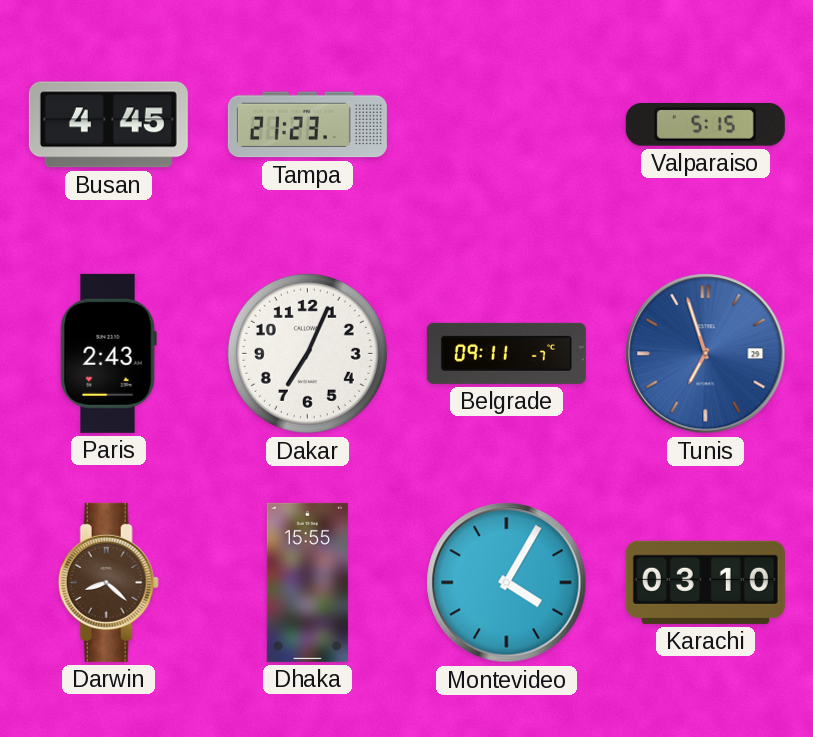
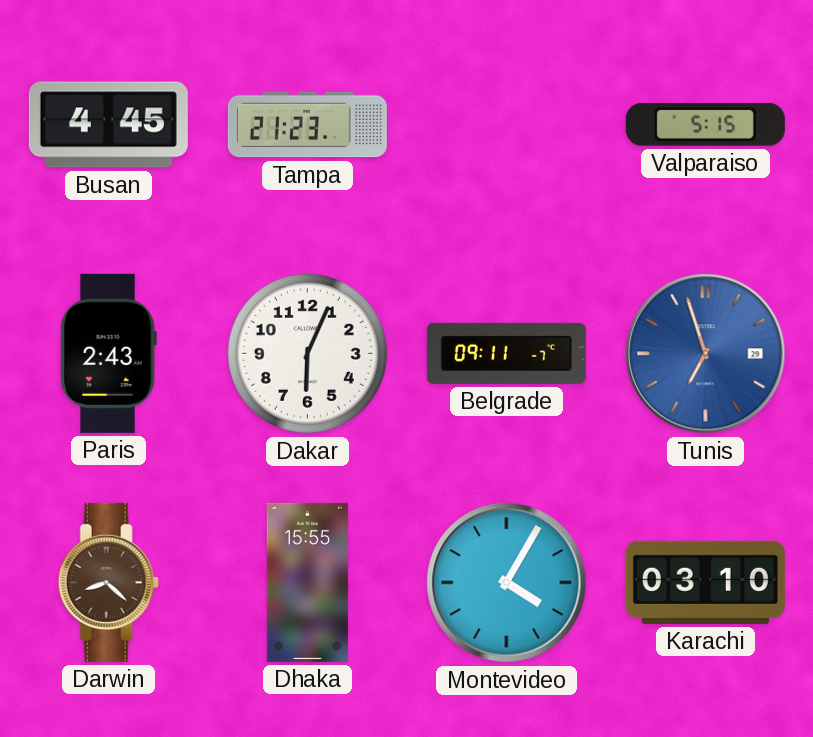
Dakar: 7:04 -> 6:04
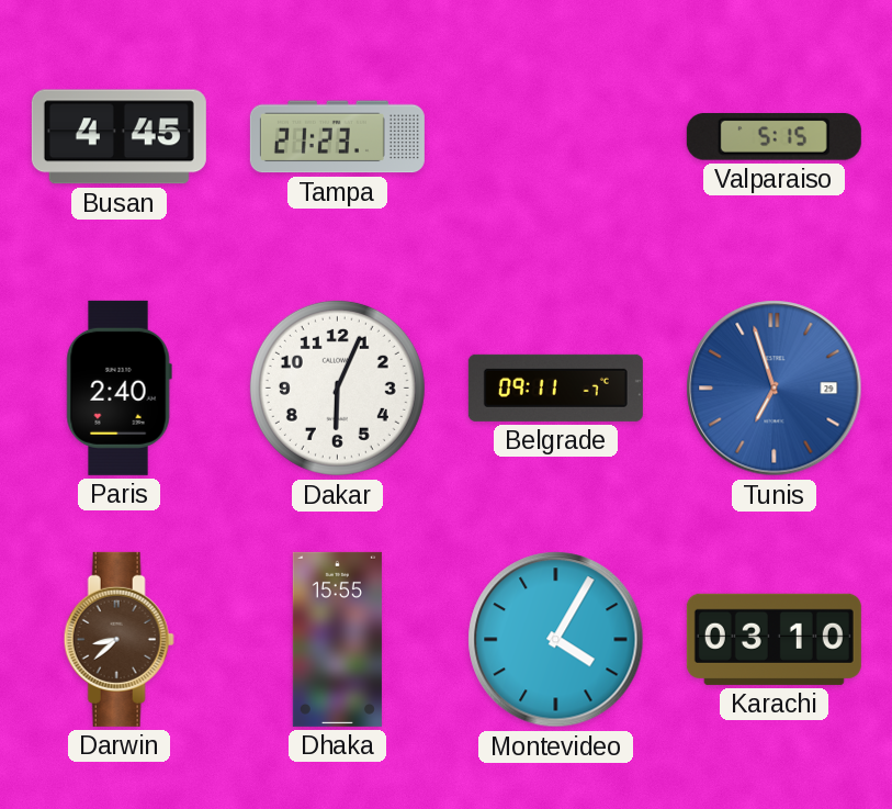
Paris: 2:43 -> 2:40
Darwin: 8:22 -> 8:38
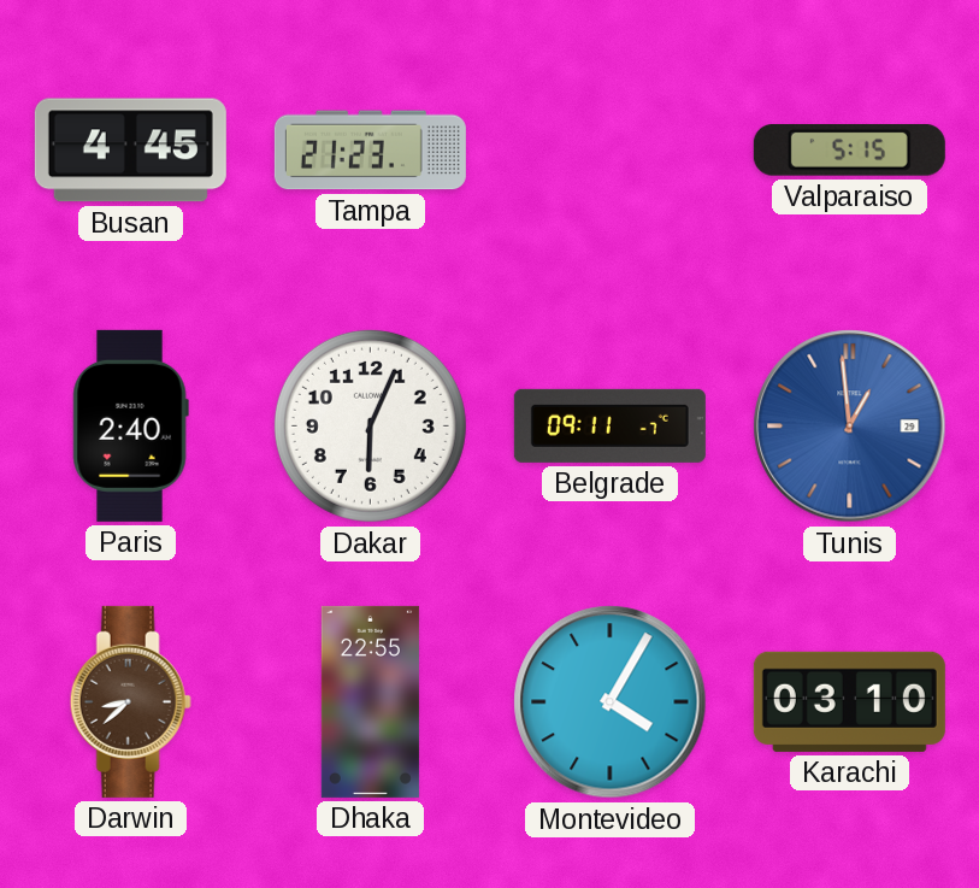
Tunis: 6:57 -> 12:59
Dhaka: 15:55 -> 22:55
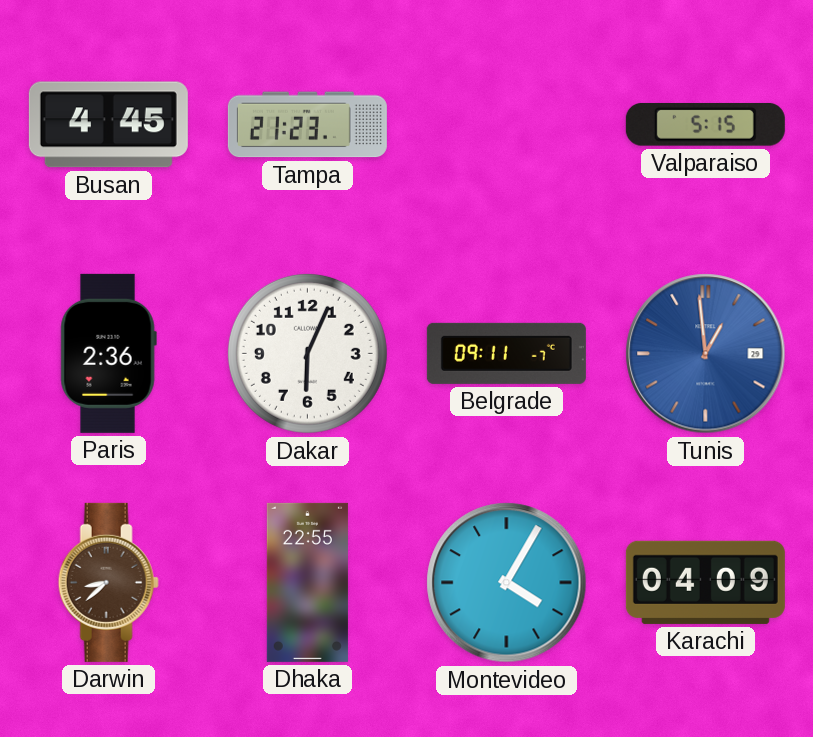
Paris: 2:40 -> 2:36
Karachi: 03:10 -> 04:09
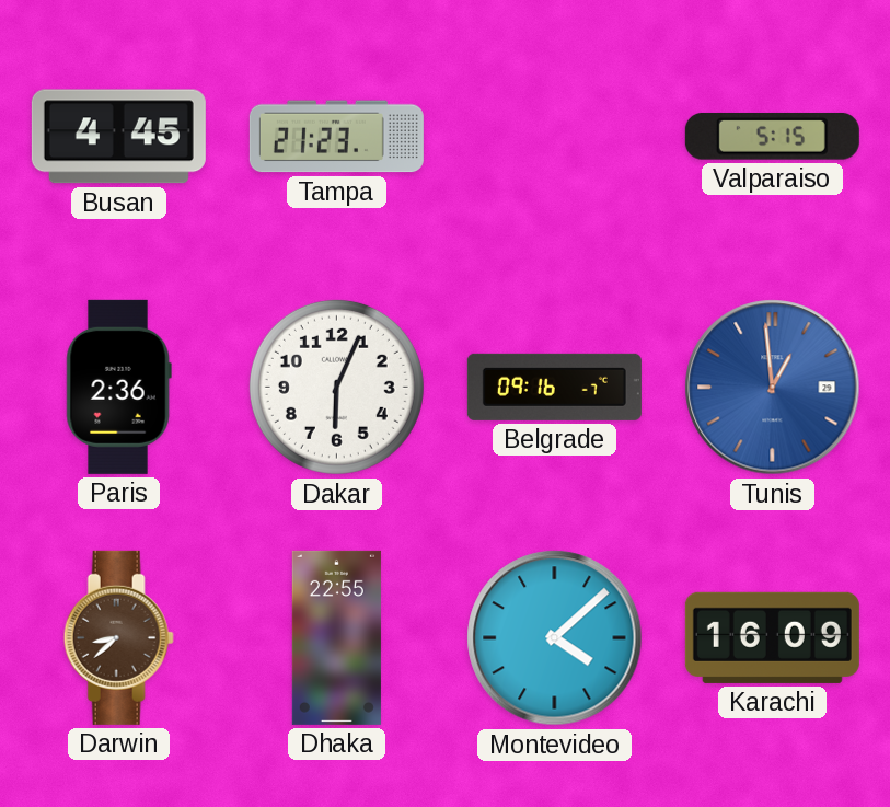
Belgrade: 09:11 -> 09:16
Montevideo: 4:05 -> 4:08
Karachi: 04:09 -> 16:09
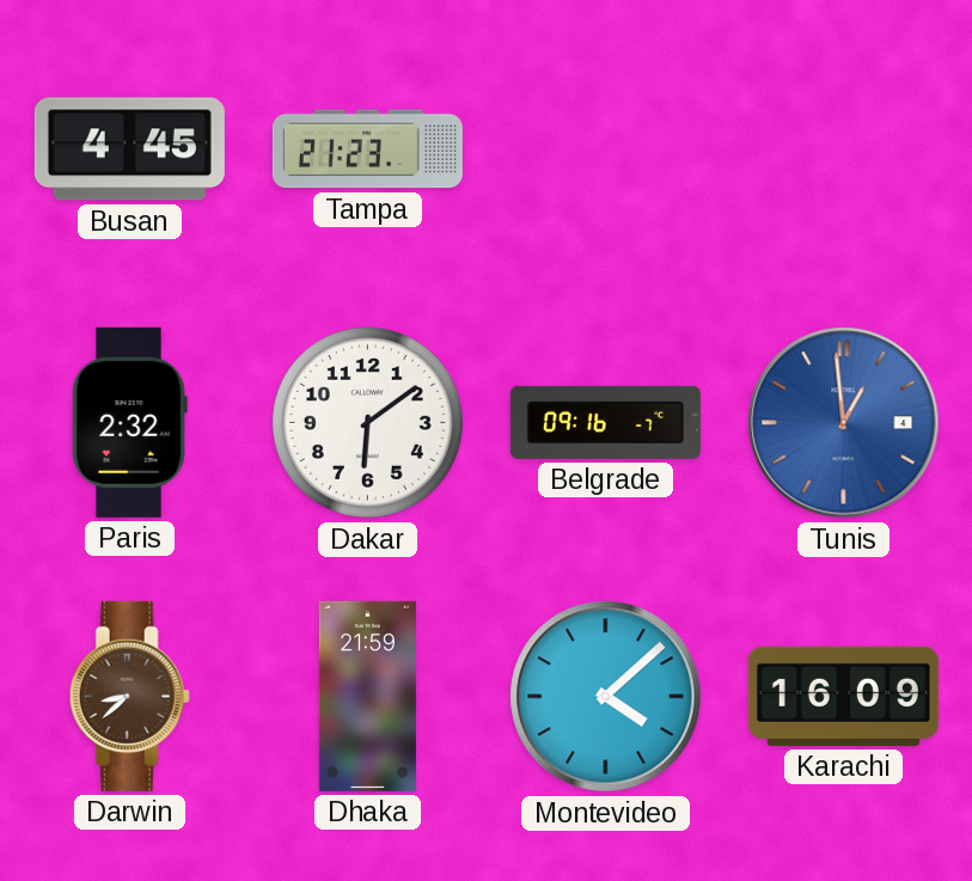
Valparaiso: 5:15 -> none
Paris: 2:36 -> 2:32
Dakar: 6:04 -> 6:09
Tunis date: 29 -> 4
Dhaka: 22:55 -> 21:59
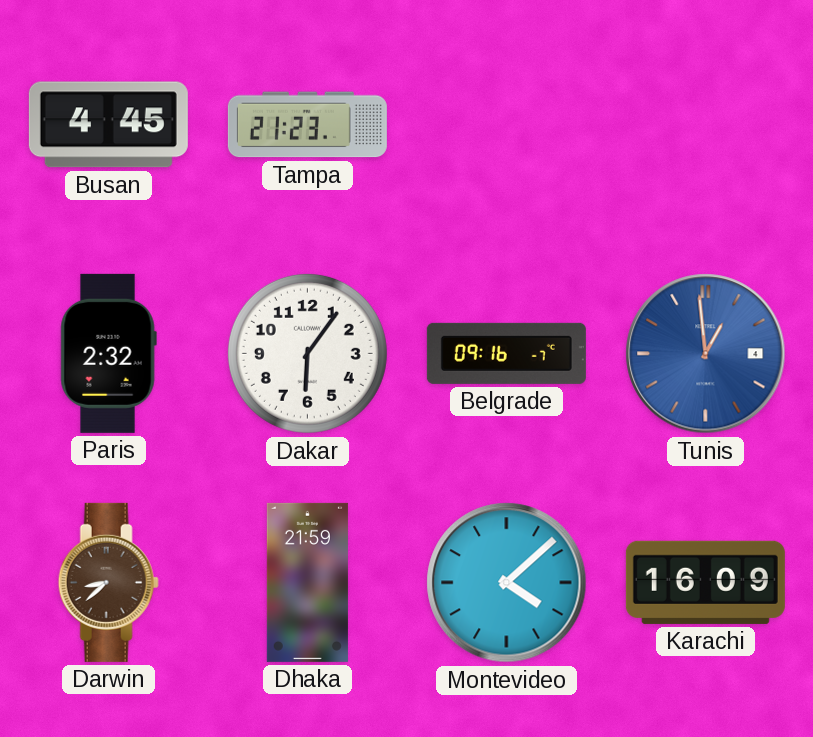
Dakar: 6:09 -> 6:06
